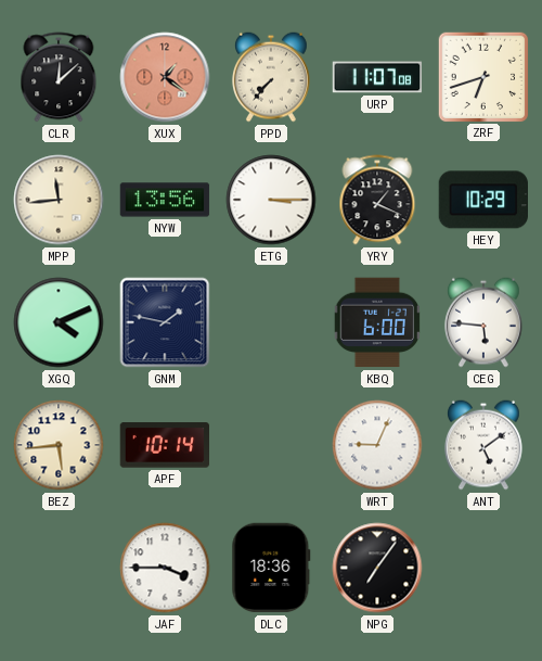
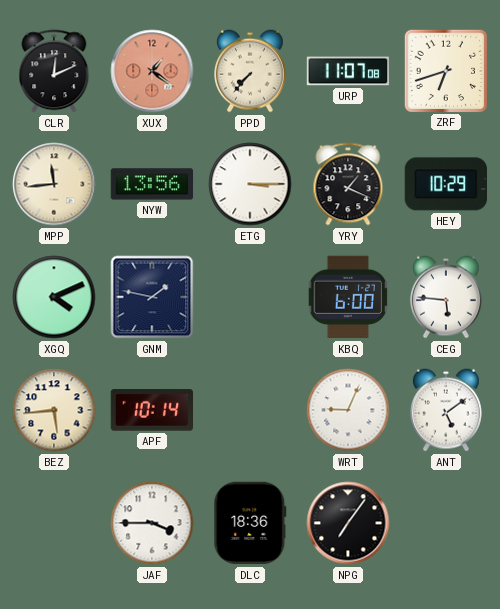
CLR: 12:08 -> 12:11
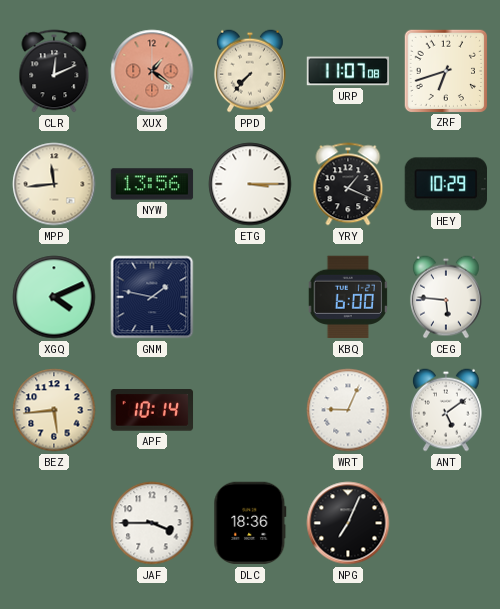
NPG: 7:06 -> 7:04
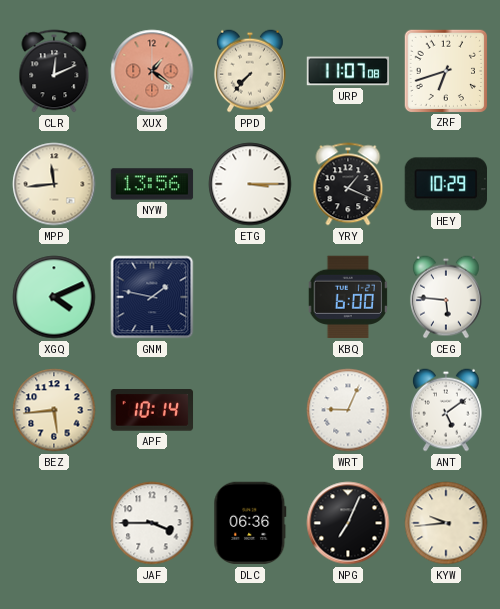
DLC: 18:36 -> 06:36
KYW: none -> 9:44
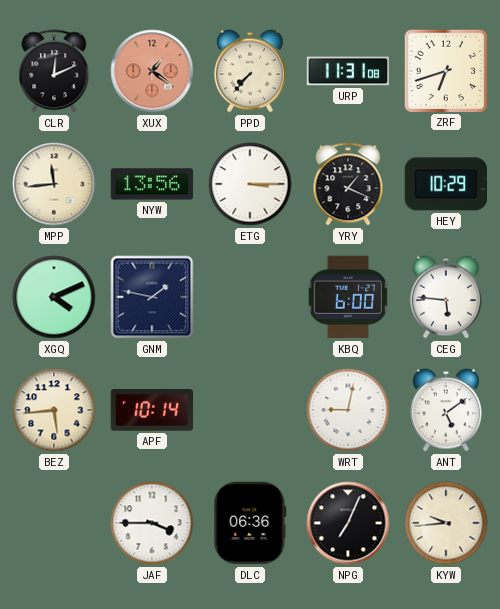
URP: 11:07 -> 11:31
WRT: 9:04 -> 9:02
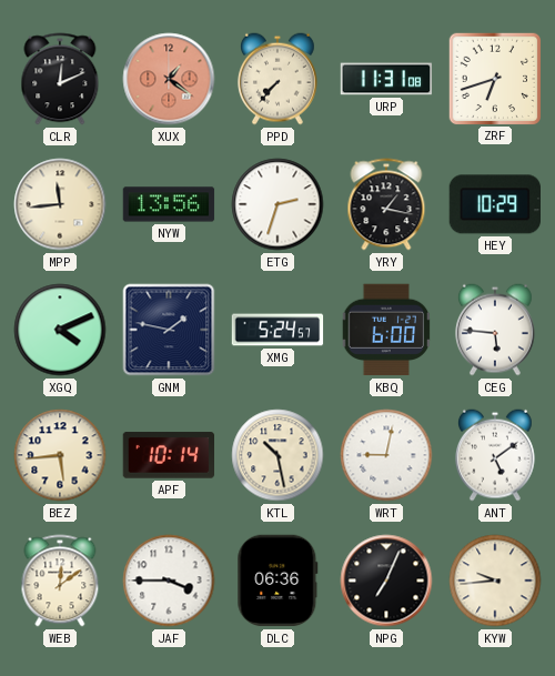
ETG: 3:15 -> 2:33
YRY: 1:19 -> 1:17
XMG: none -> 5:24
KTL: none -> 10:28
WEB: none -> 12:09
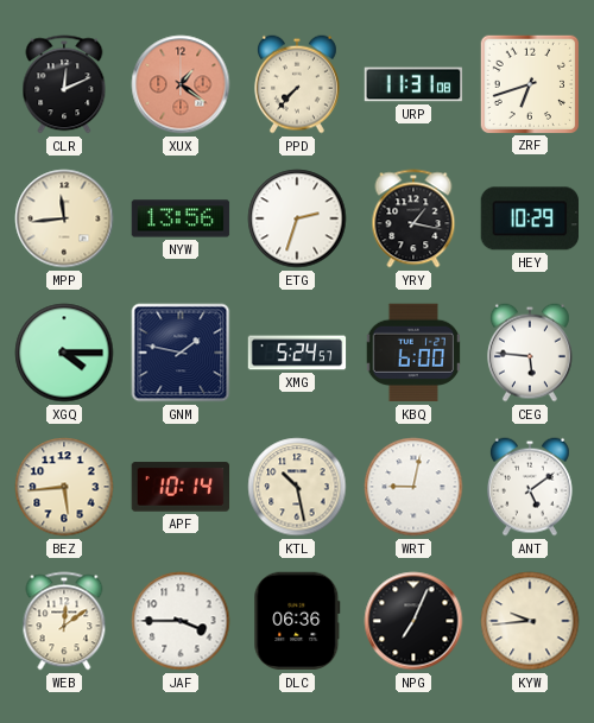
XGQ: 4:11 -> 4:15
